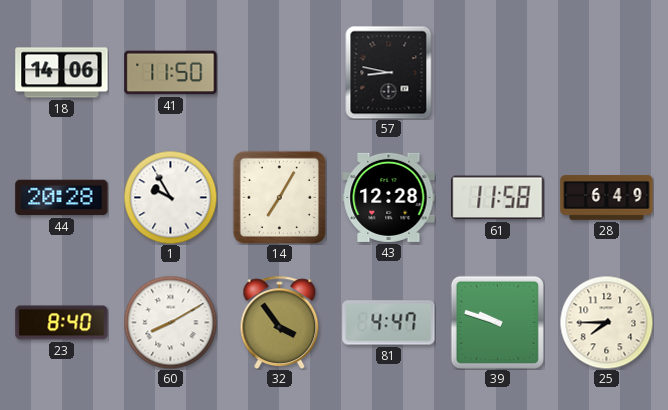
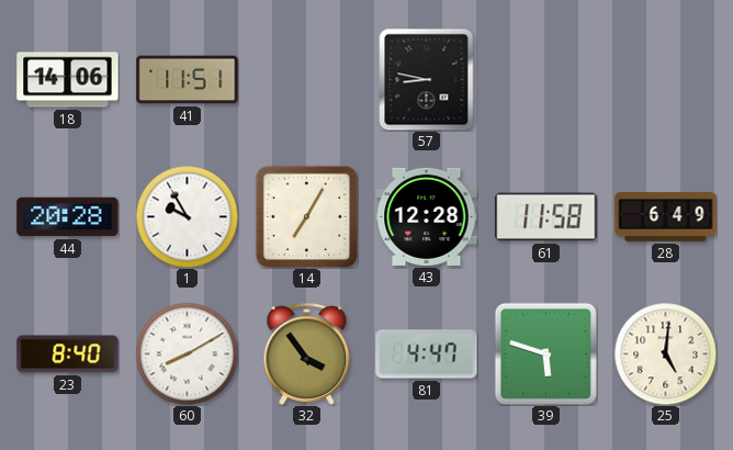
41: 11:50 -> 11:51
39: 9:48 -> 5:48
25: 7:45 -> 5:01
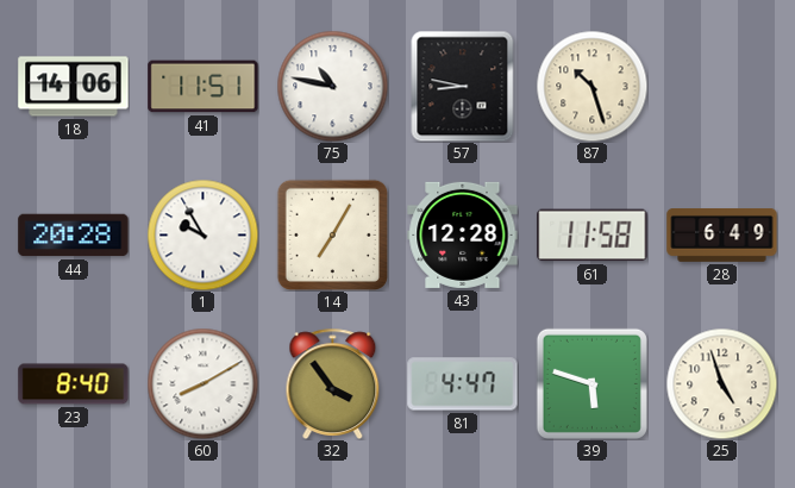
75: none -> 10:47
87: none -> 10:27
25: 5:01 -> 4:57
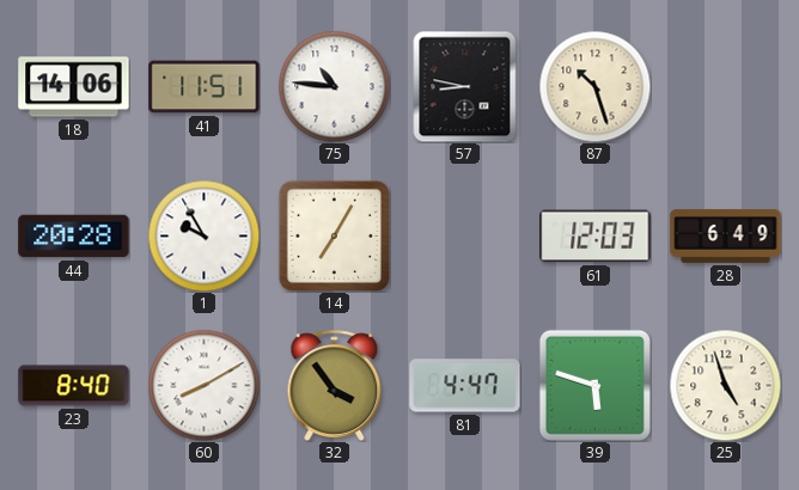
75: 10:47 -> 10:46
43: 12:28 -> none
61: 11:58 -> 12:03
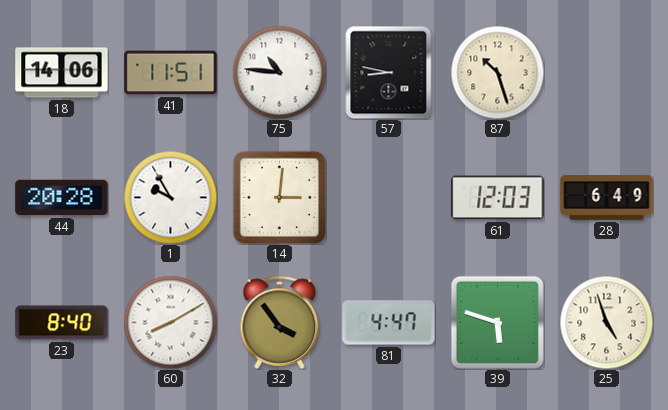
14: 7:05 -> 3:01
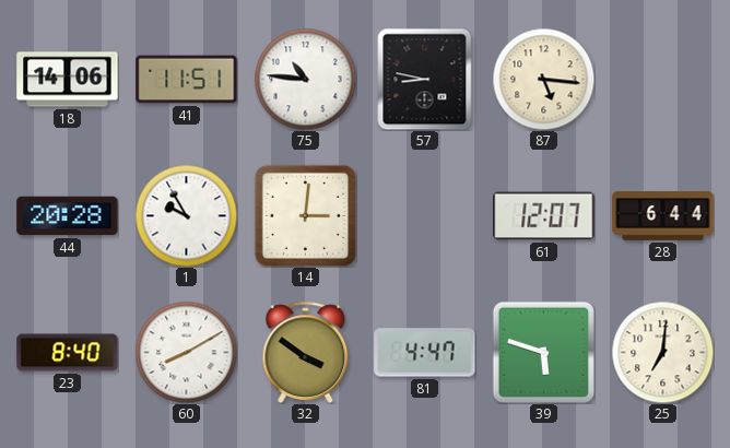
87: 10:27 -> 5:16
61: 12:03 -> 12:07
28: 6:49 -> 6:44
32: 3:54 -> 3:51
25: 4:57 -> 7:01
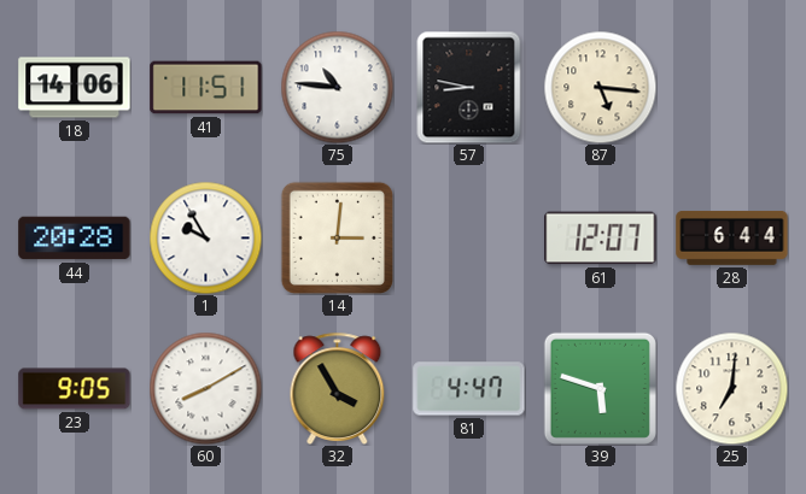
23: 8:40 -> 9:05
32: 3:51 -> 3:55
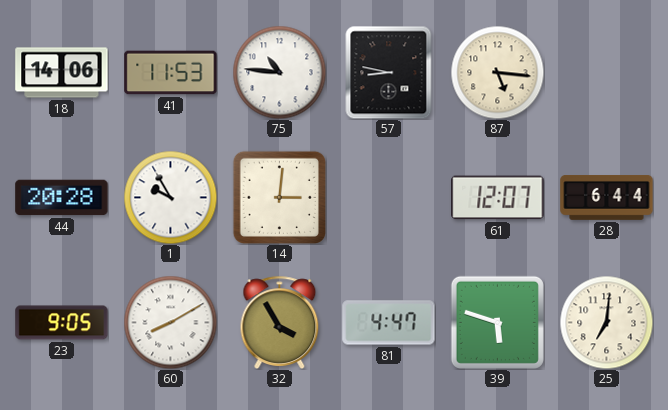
41: 11:51 -> 11:53
